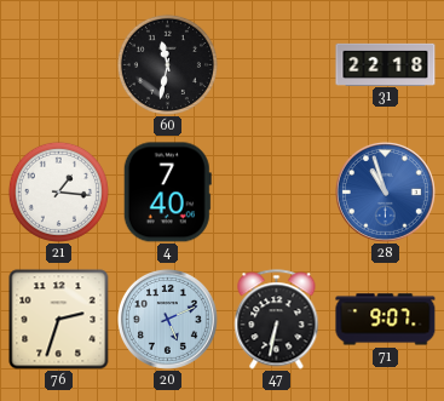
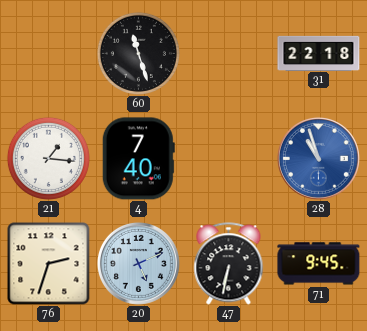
60: 11:32 -> 11:27
71: 9:07 -> 9:45
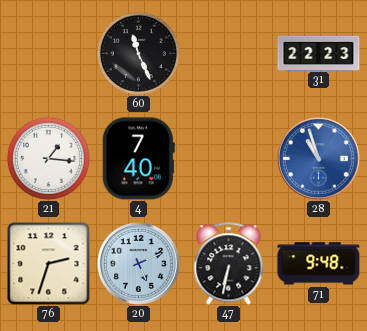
60: 11:27 -> 11:26
31: 22:18 -> 22:23
71: 9:45 -> 9:48
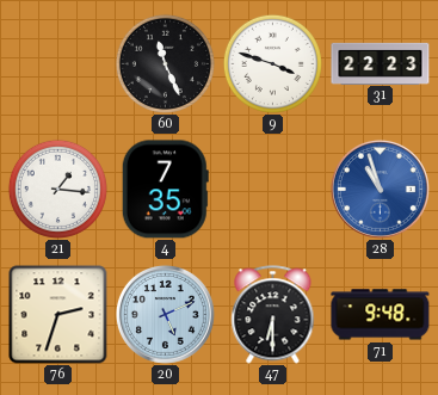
9: none -> 3:48
4: 7:40 -> 7:35
47: 6:32 -> 6:30
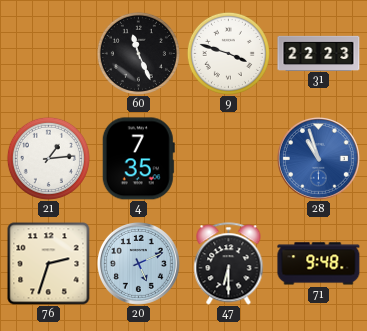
21: 1:16 -> 1:14
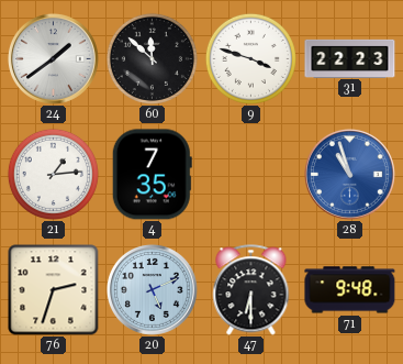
24: none -> 1:39
60: 11:26 -> 11:52
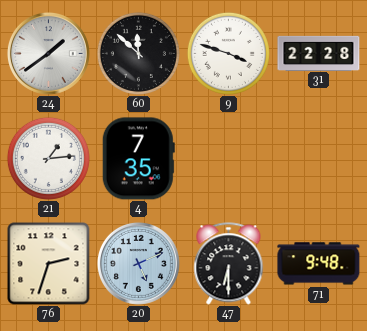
31: 22:23 -> 22:28
28: 10:57 -> none
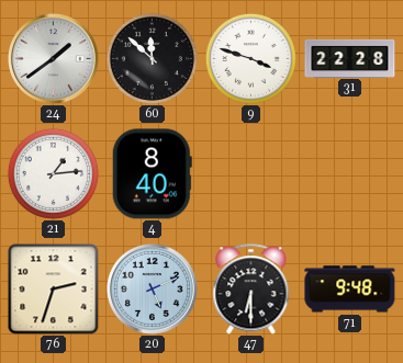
4: 7:35 -> 8:40
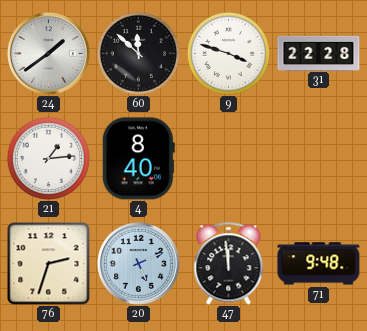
47: 6:30 -> 11:59
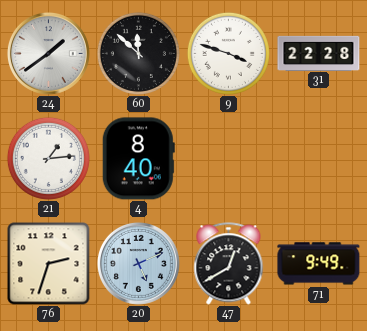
47: 11:59 -> 12:40
71: 9:48 -> 9:49
